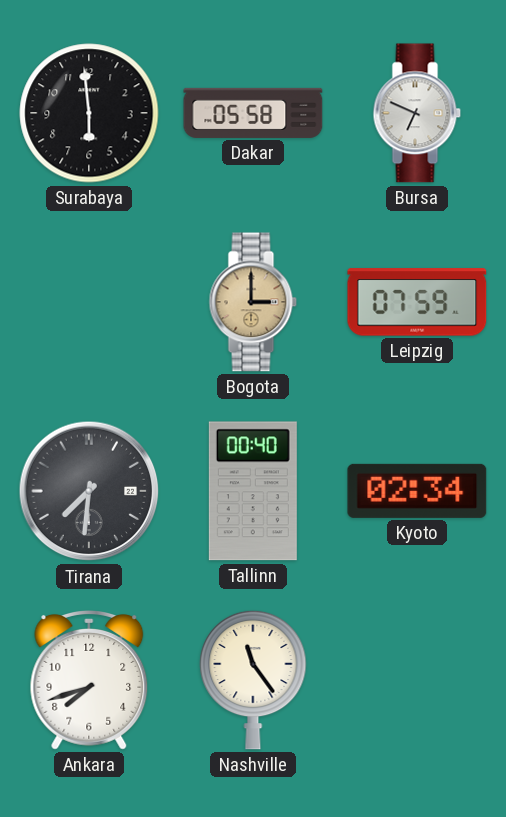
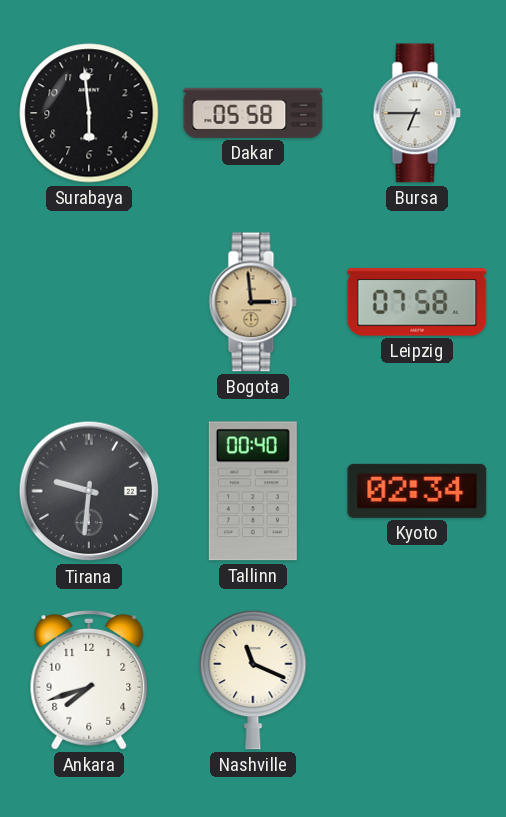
Bursa: 6:49 -> 6:45
Bogota: 3:00 -> 2:59
Leipzig: 07:59 -> 07:58
Tirana: 7:31 -> 9:31
Nashville: 11:24 -> 11:19
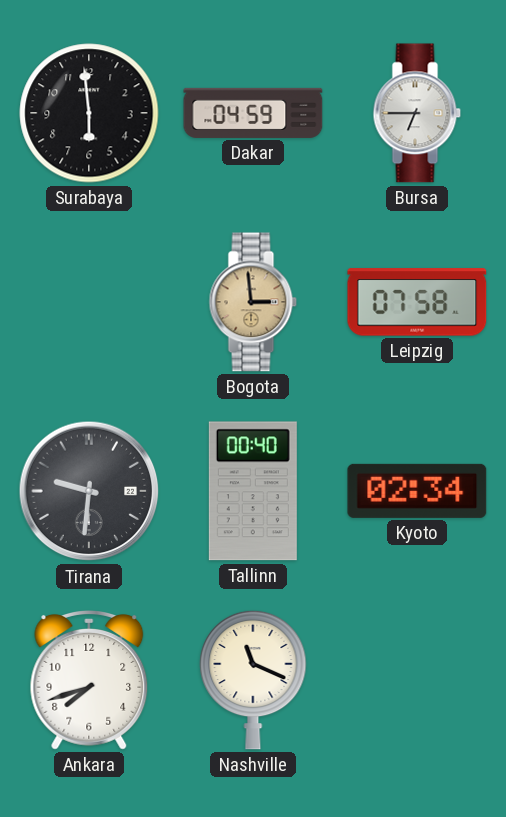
Dakar: 05:58 -> 04:59
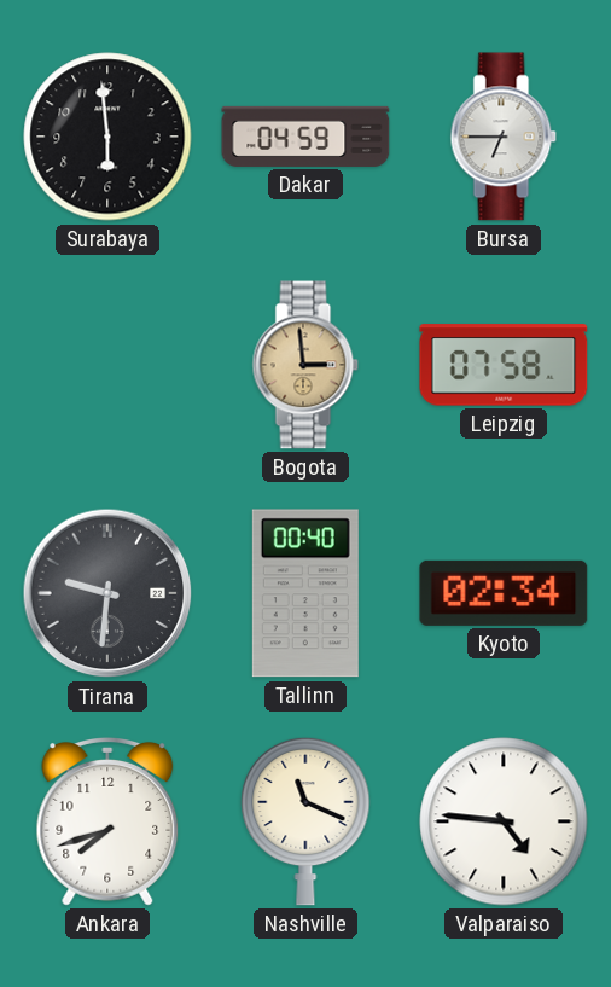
Valparaiso: none -> 4:46
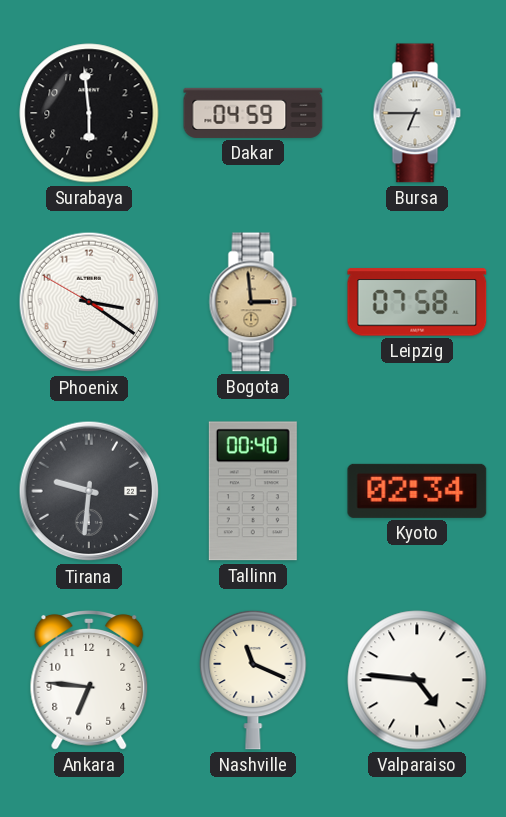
Phoenix: none -> 3:20
Ankara: 7:42 -> 6:46
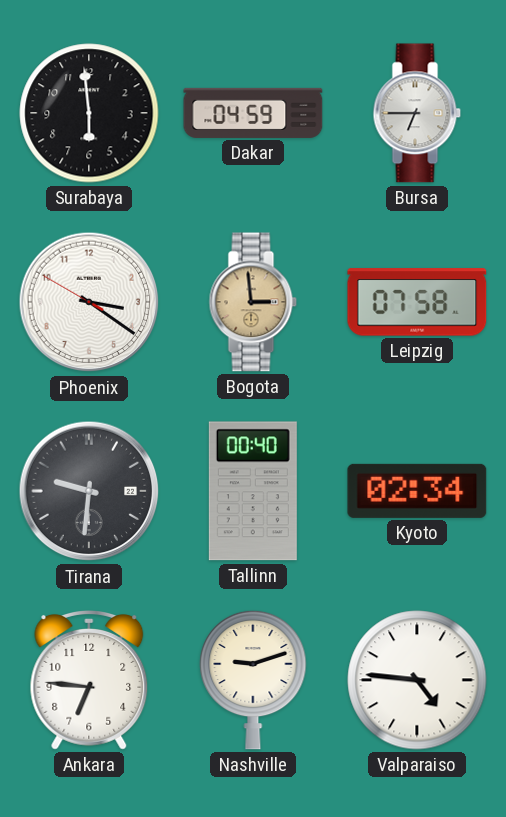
Nashville: 11:19 -> 9:12
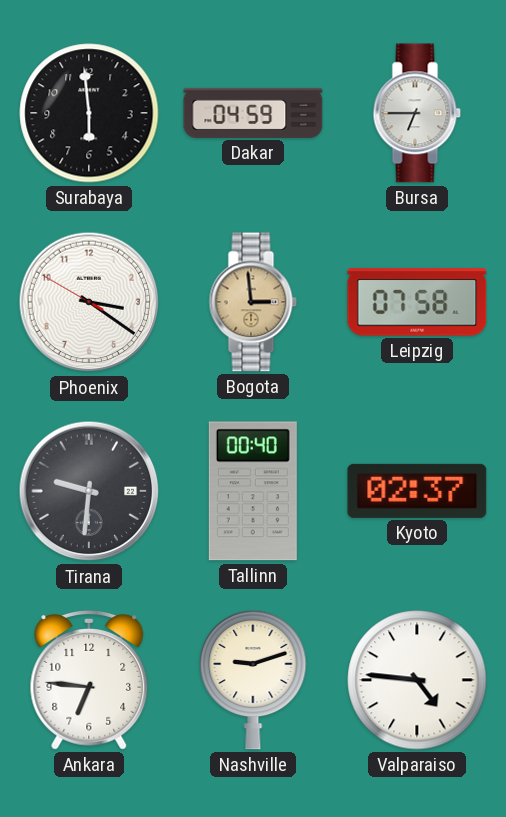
Kyoto: 02:34 -> 02:37
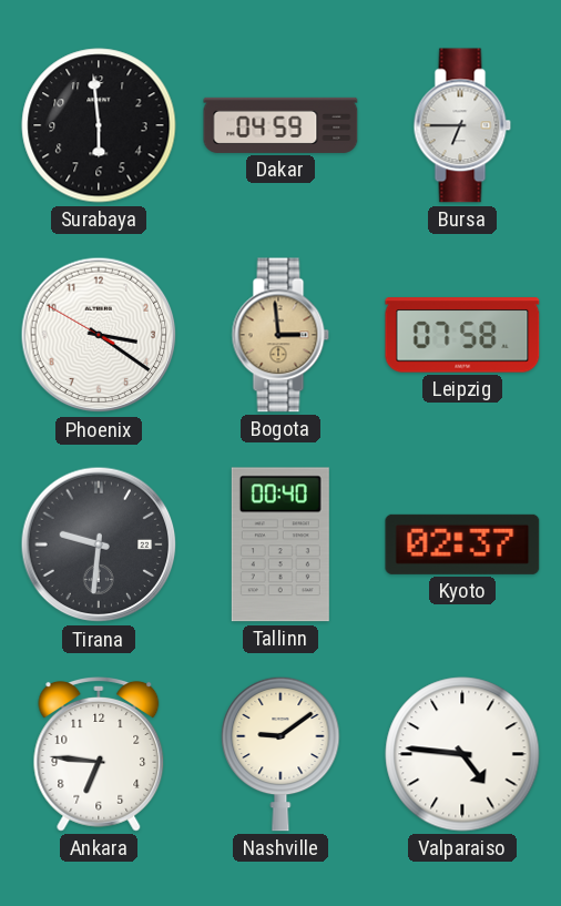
Nashville: 9:12 -> 9:09
